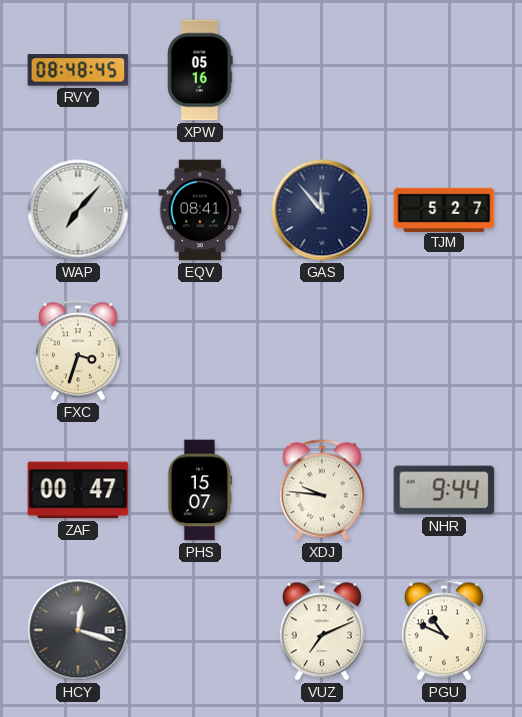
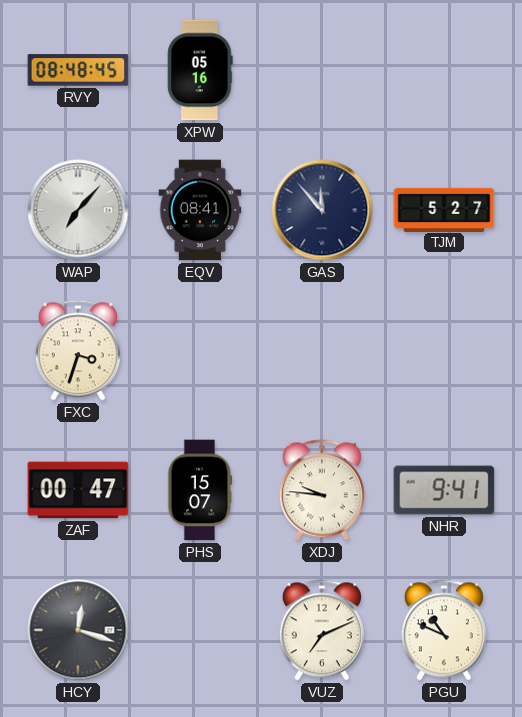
NHR: 9:44 -> 9:41
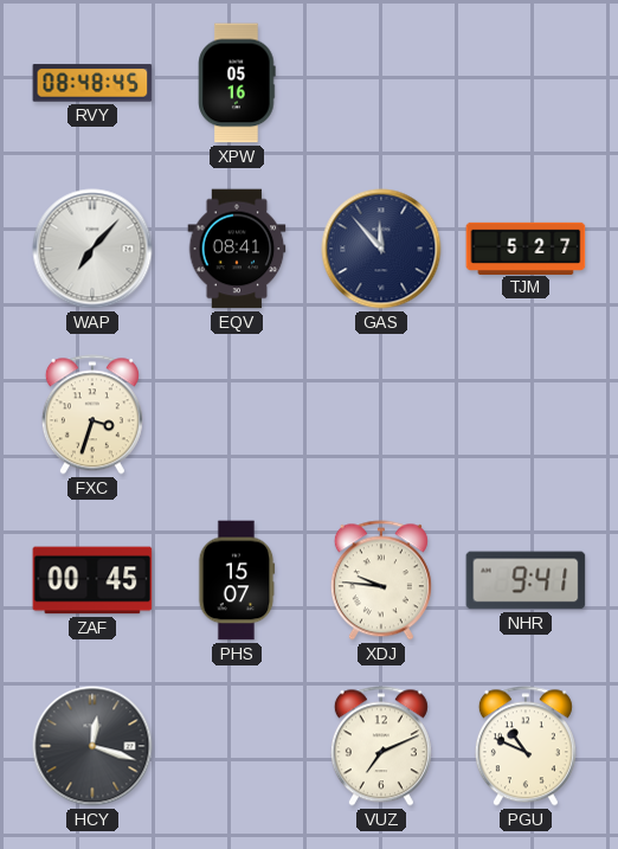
ZAF: 00:47 -> 00:45
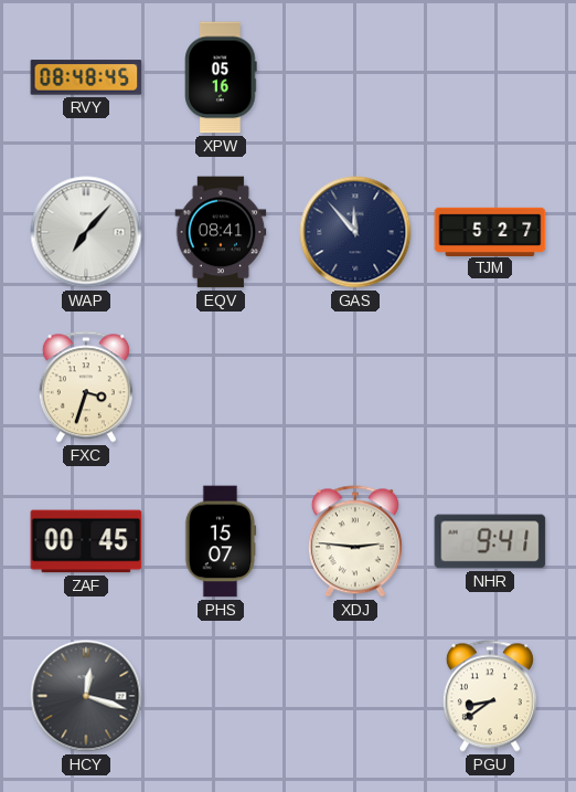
XDJ: 9:46 -> 2:46
VUZ: 7:11 -> none
PGU: 10:49 -> 8:39
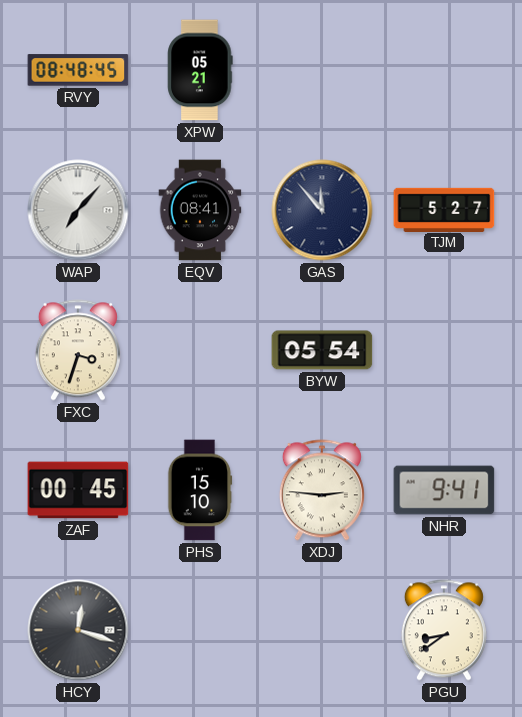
XPW: 05:16 -> 05:21
BYW: none -> 05:54
PHS: 15:07 -> 15:10
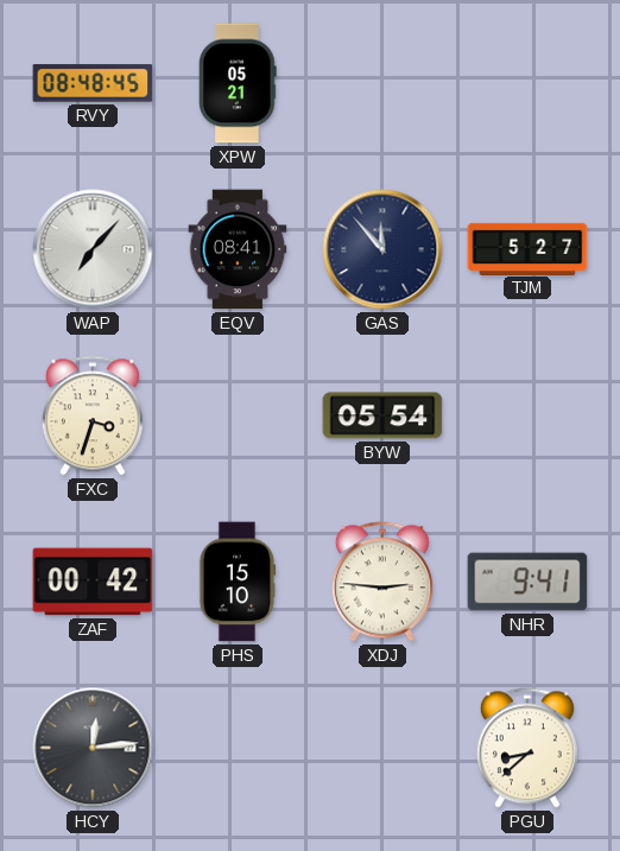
ZAF: 00:45 -> 00:42
HCY: 12:18 -> 12:14
PGU: 8:39 -> 8:38
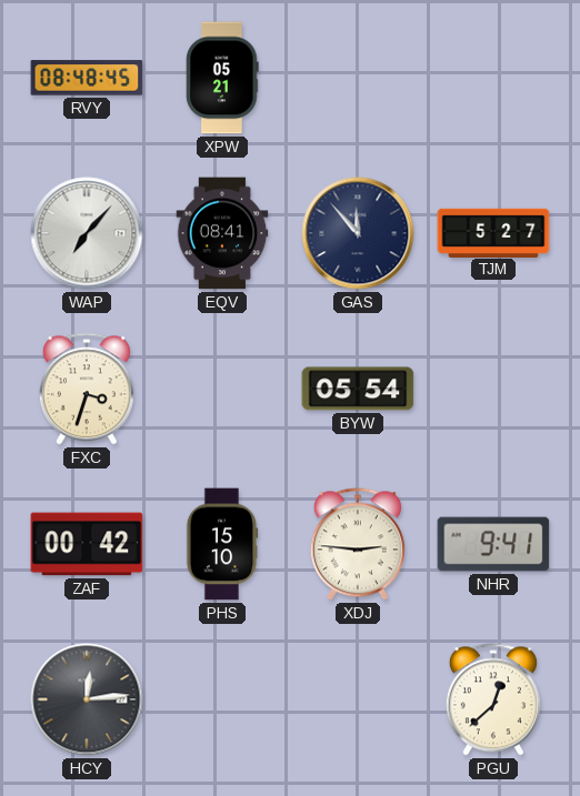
PGU: 8:38 -> 12:38
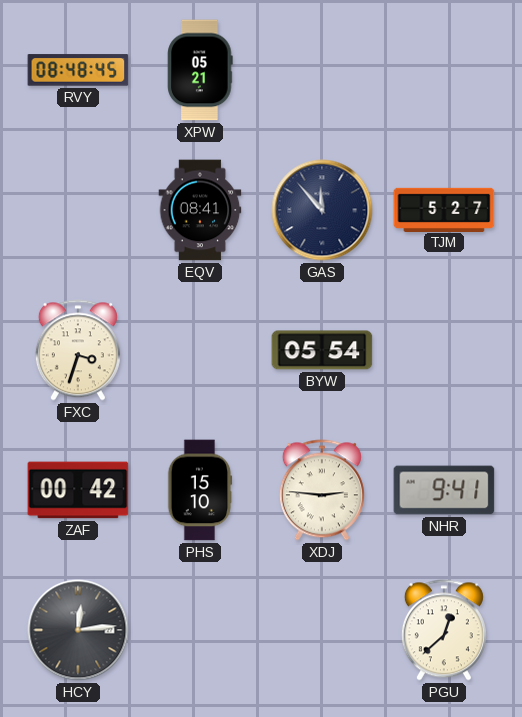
WAP: 7:07 -> none
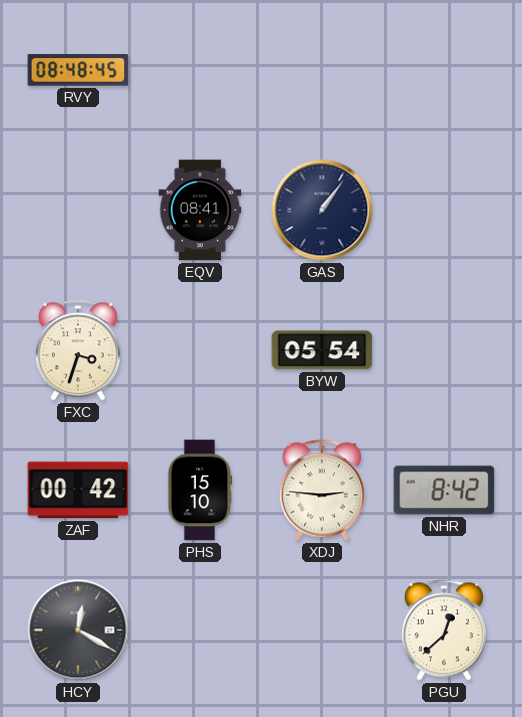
XPW: 05:21 -> none
GAS: 11:53 -> 1:06
TJM: 5:27 -> none
NHR: 9:41 -> 8:42
HCY: 12:14 -> 12:20
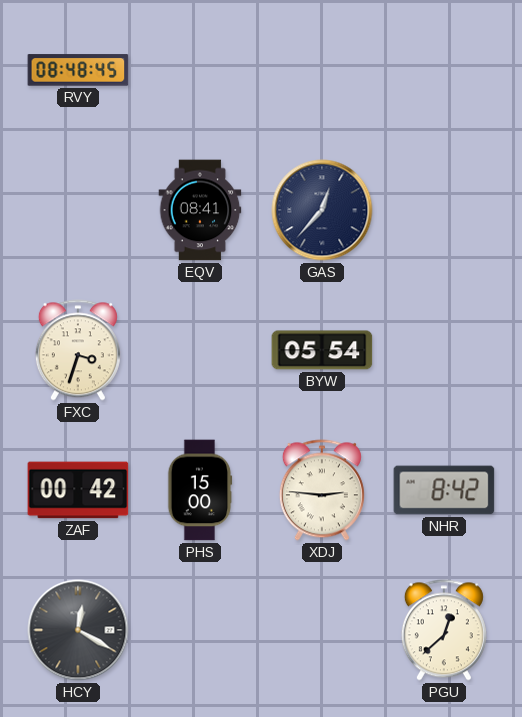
GAS: 1:06 -> 12:37
PHS: 15:10 -> 15:00
